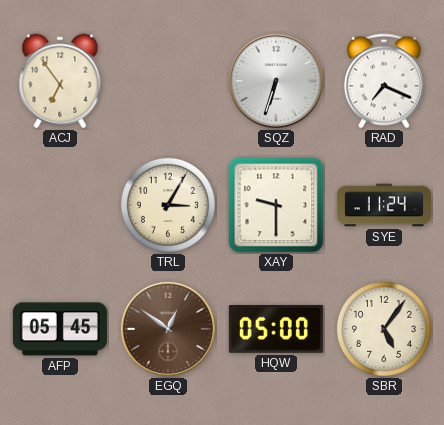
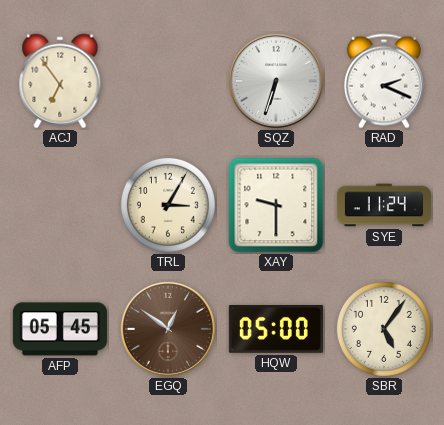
RAD: 7:19 -> 2:19
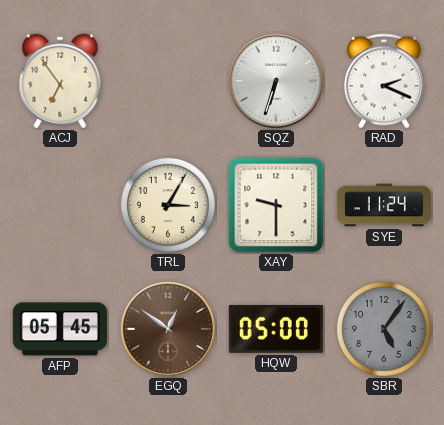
SBR dial: cream -> grey
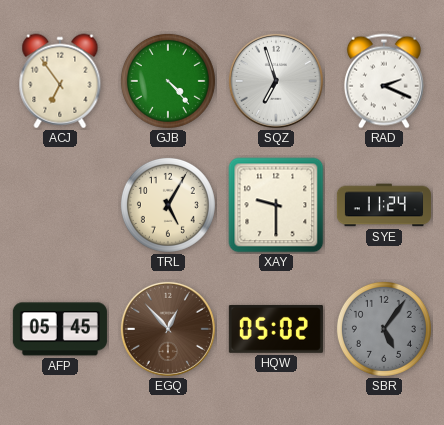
GJB: none -> 4:23
SQZ: 6:33 -> 6:57
TRL: 3:05 -> 5:05
EGQ: 12:51 -> 12:53
HQW: 05:00 -> 05:02
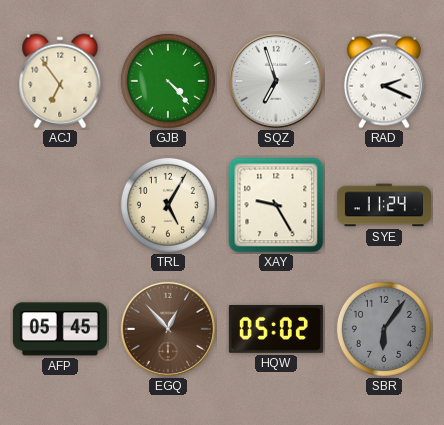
XAY: 9:30 -> 9:25
SBR: 5:06 -> 6:06
